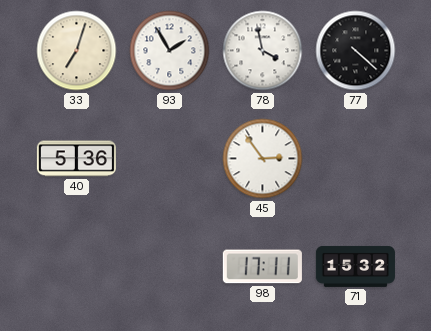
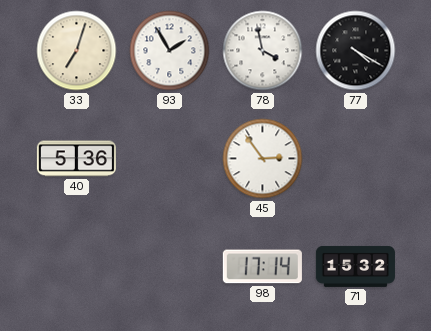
77: 4:22 -> 4:20
98: 17:11 -> 17:14
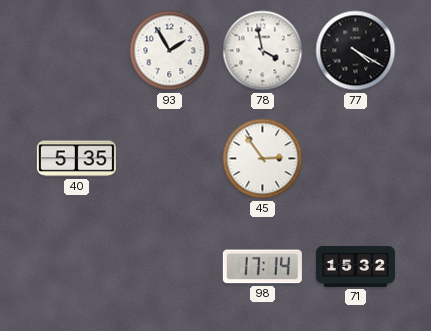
33: 7:03 -> none
40: 5:36 -> 5:35
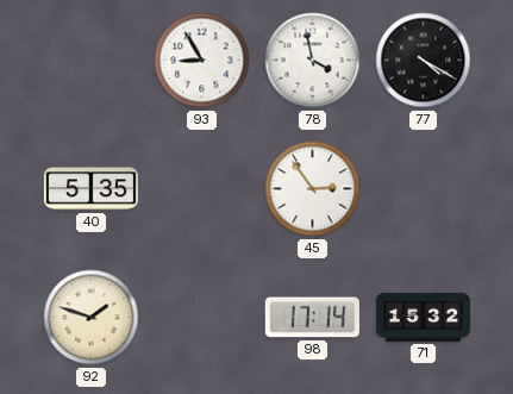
93: 1:55 -> 8:55
92: none -> 1:48
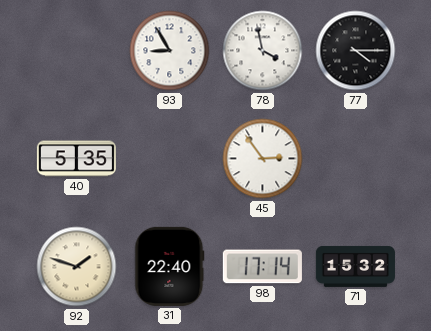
77: 4:20 -> 4:15
31: none -> 22:40
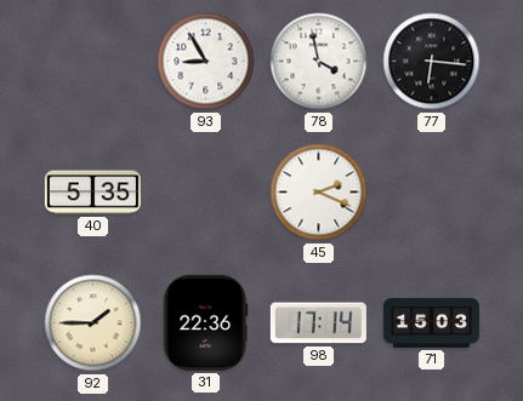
77: 4:15 -> 6:16
45: 2:54 -> 2:19
92: 1:48 -> 1:45
31: 22:40 -> 22:36
71: 15:32 -> 15:03
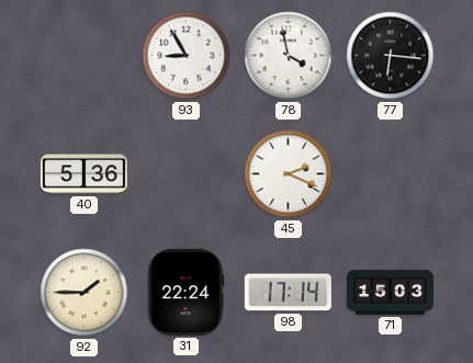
40: 5:35 -> 5:36
31: 22:36 -> 22:24
